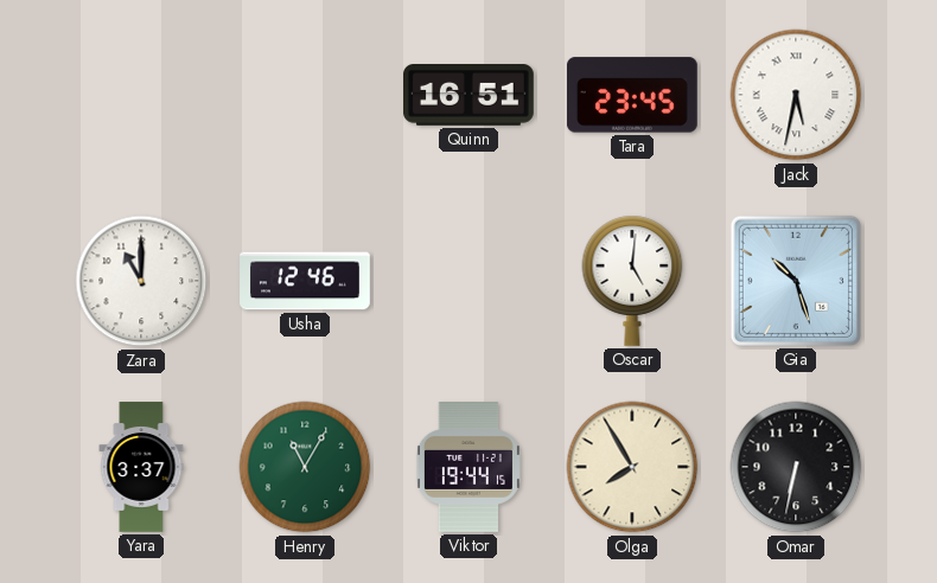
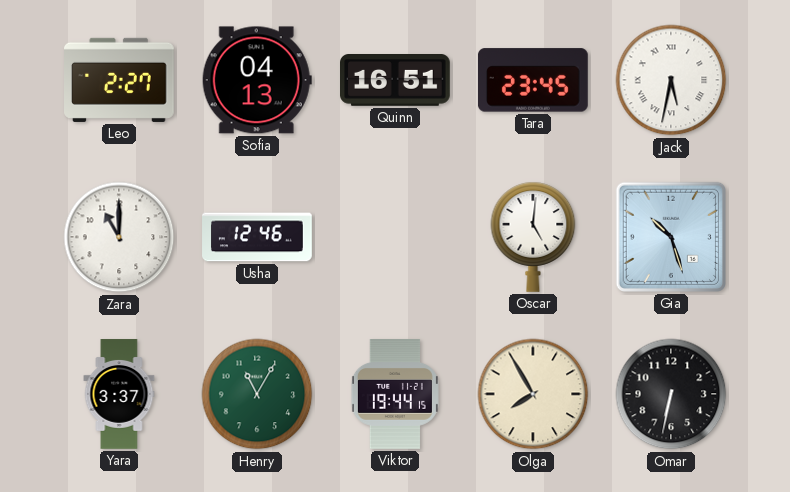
Leo: none -> 2:27
Sofia: none -> 04:13
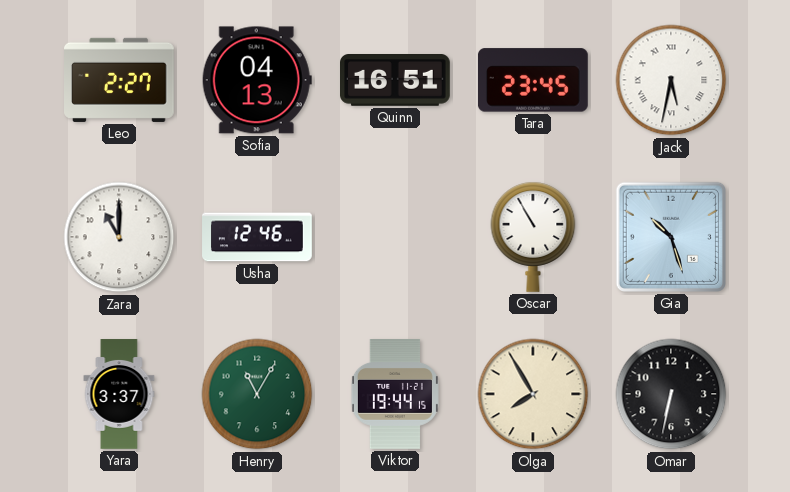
Oscar: 5:01 -> 10:55
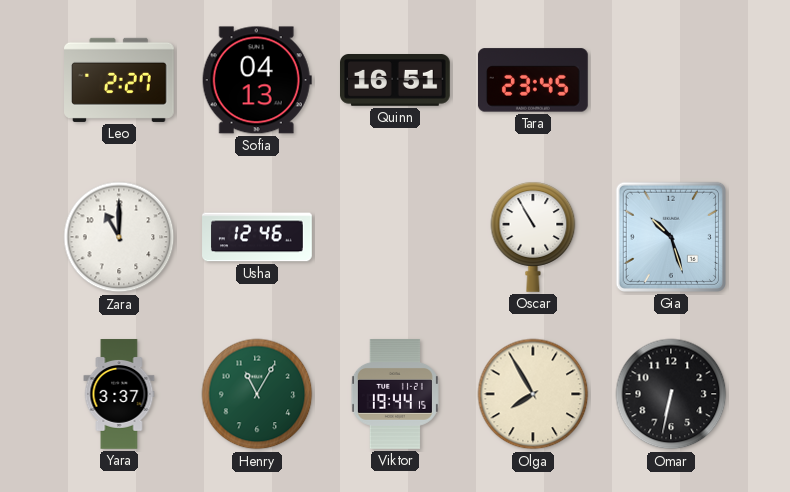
Jack: 5:32 -> none
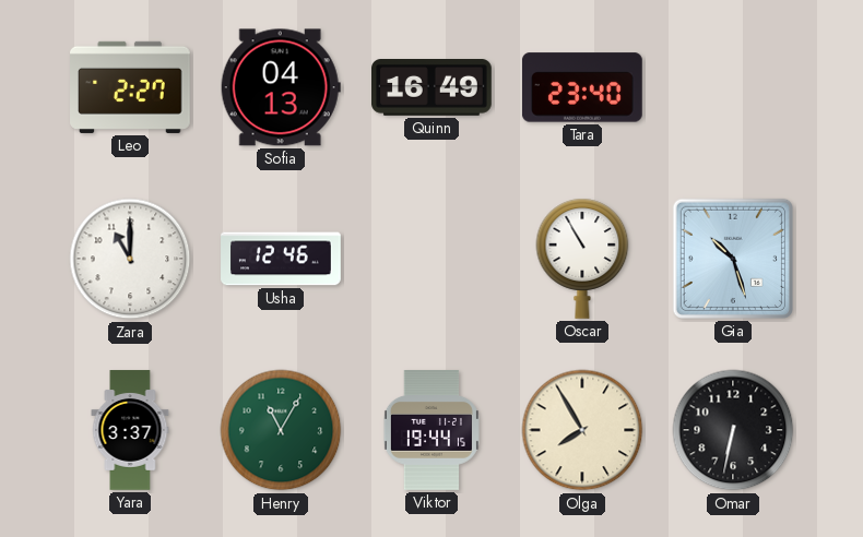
Quinn: 16:51 -> 16:49
Tara: 23:45 -> 23:40
